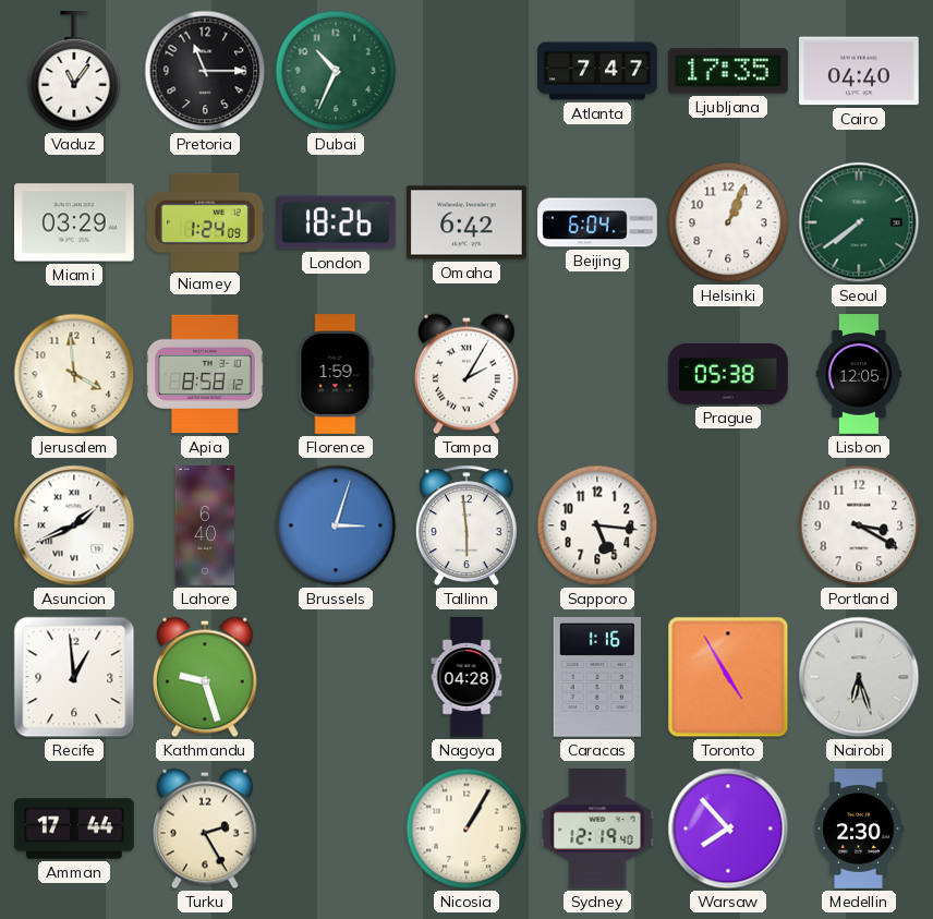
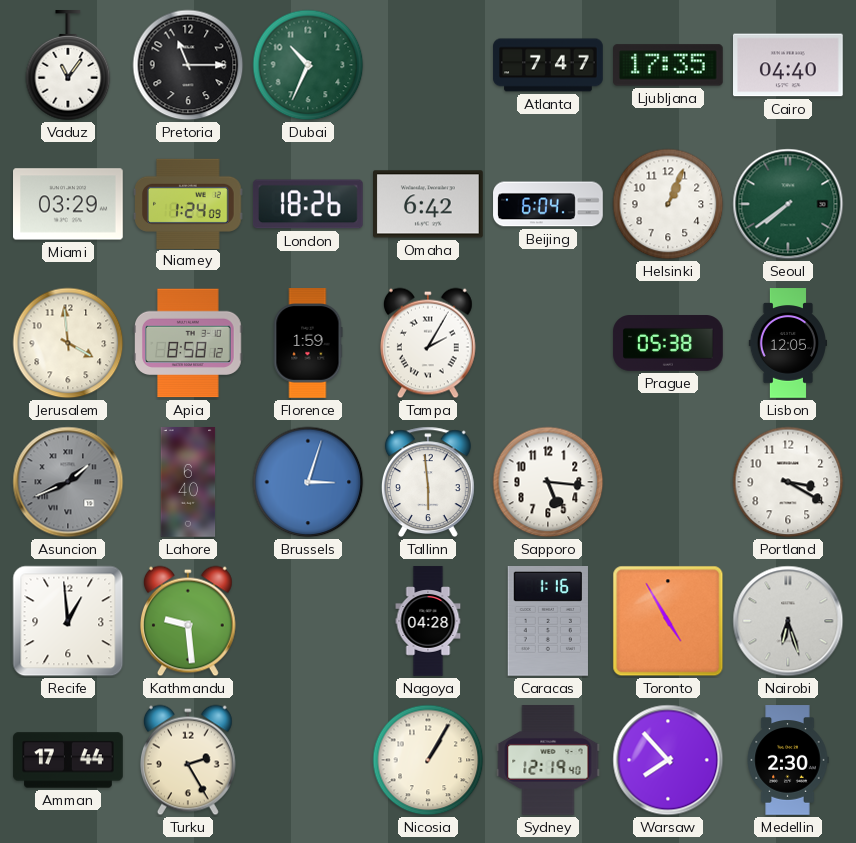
Asuncion dial: white -> grey
Kathmandu: 9:27 -> 9:29
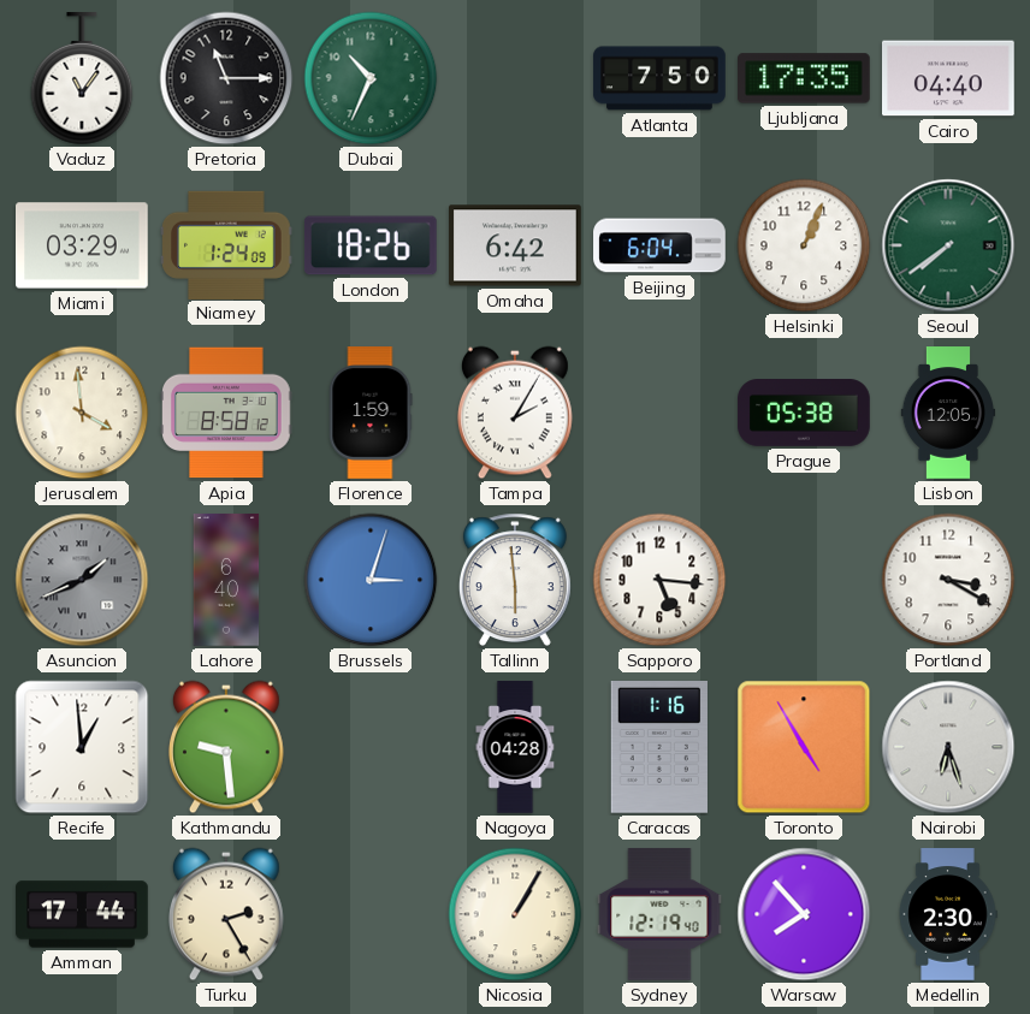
Atlanta: 7:47 -> 7:50
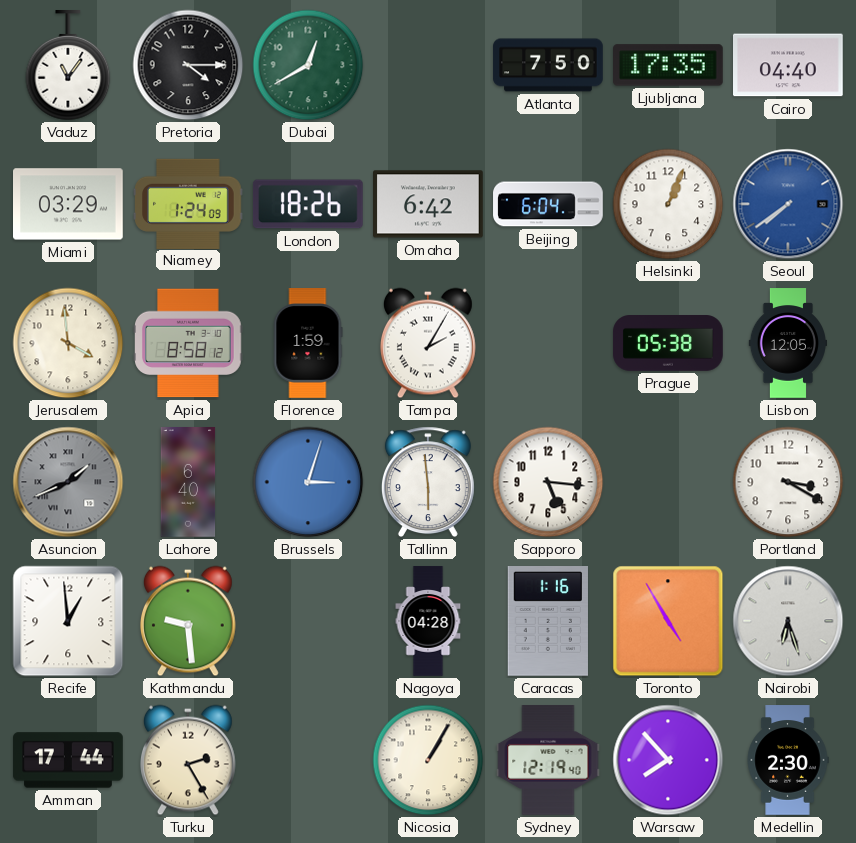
Pretoria: 11:15 -> 4:15
Dubai: 10:34 -> 12:40
Seoul dial: green -> blue
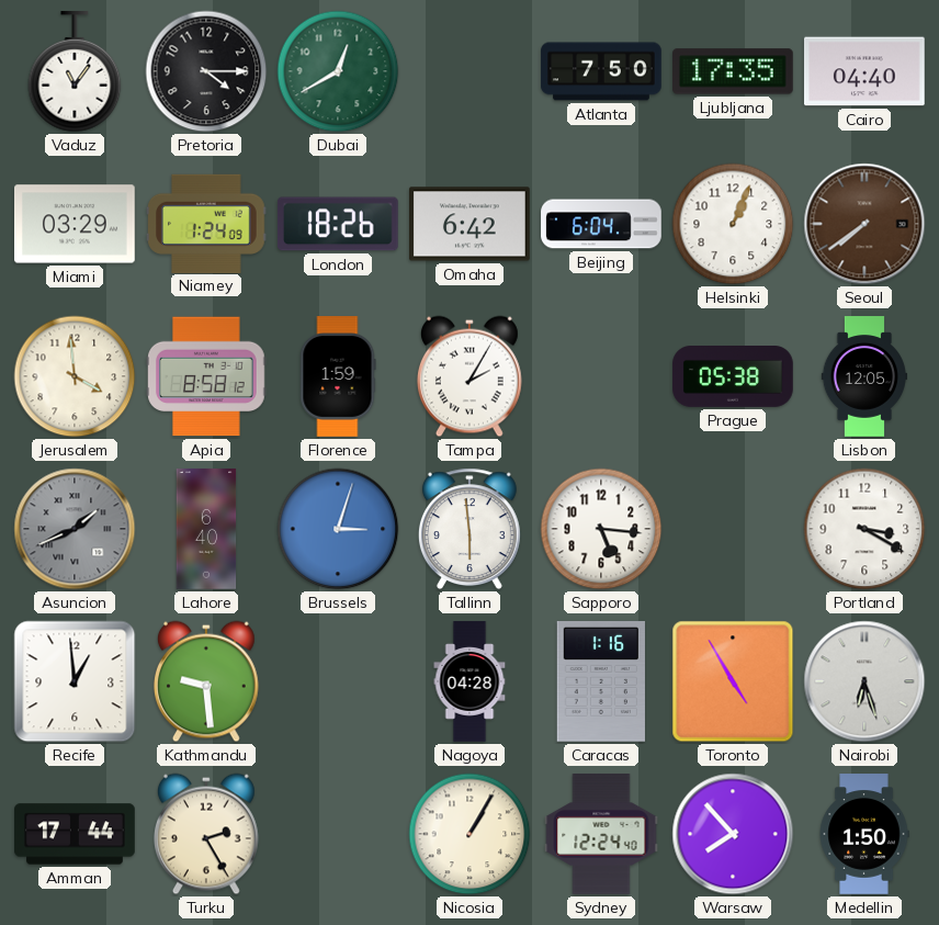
Seoul dial: blue -> brown
Sydney: 12:19 -> 12:24
Medellin: 2:30 -> 1:50
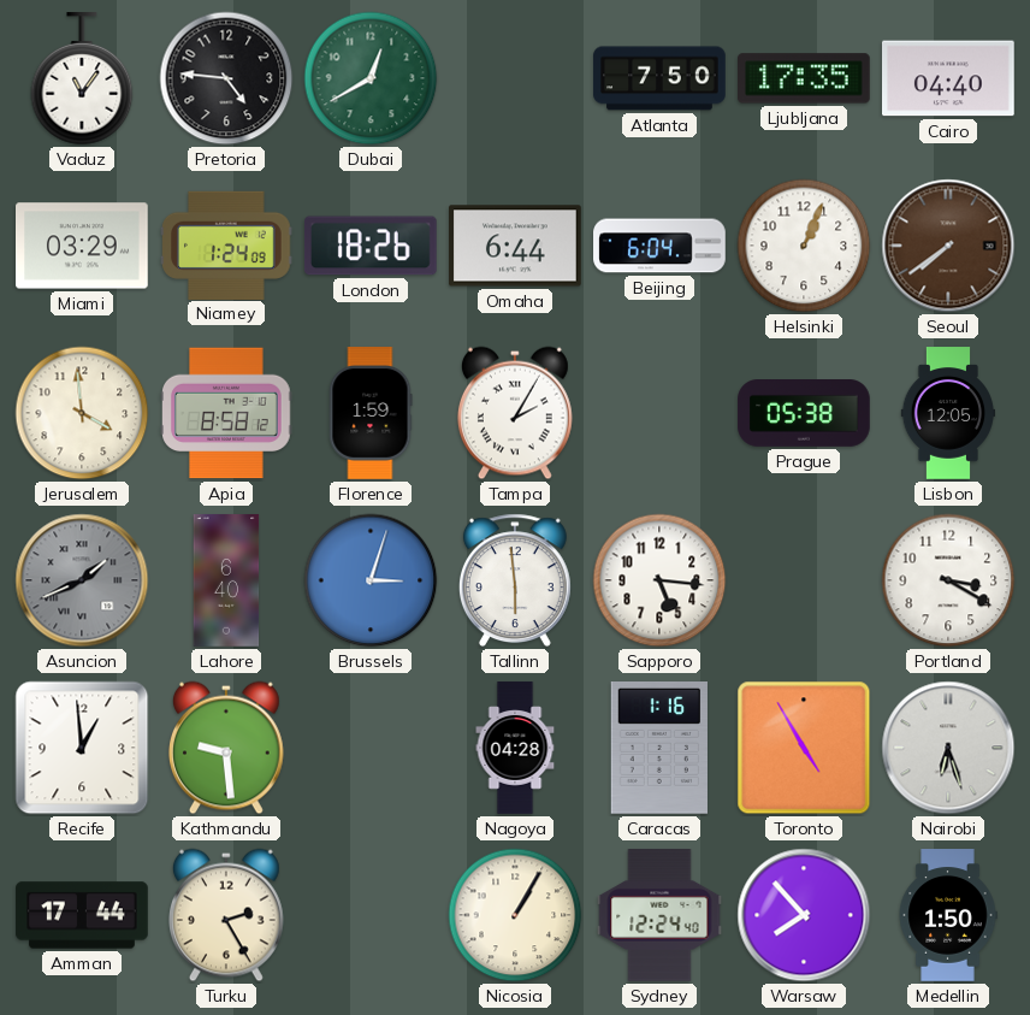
Pretoria: 4:15 -> 4:46
Omaha: 6:42 -> 6:44
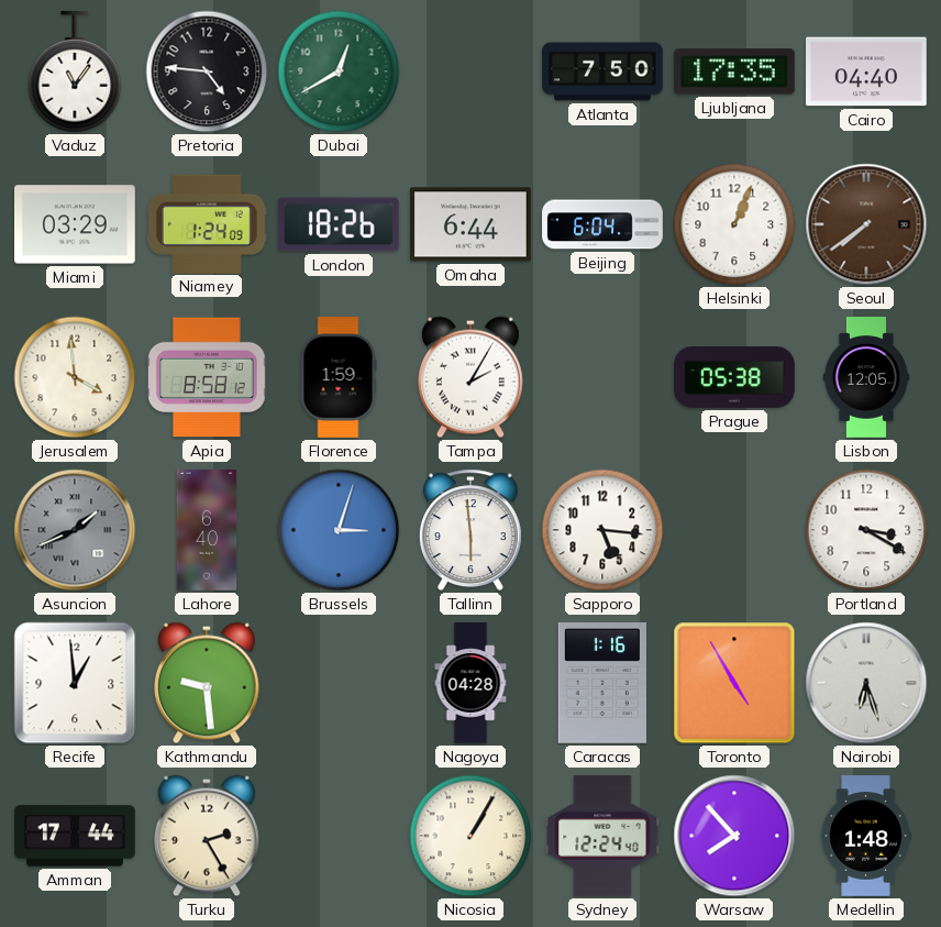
Medellin: 1:50 -> 1:48
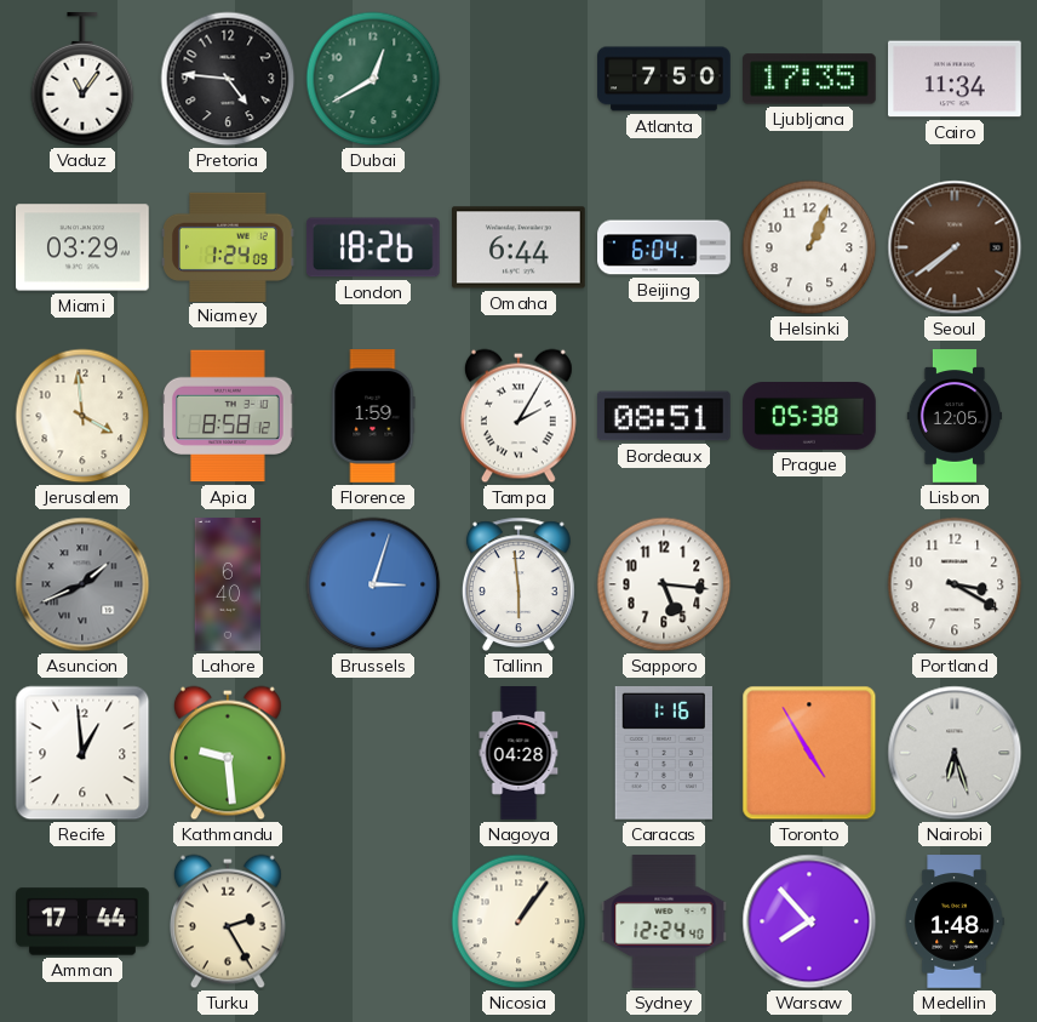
Cairo: 04:40 -> 11:34
Bordeaux: none -> 08:51
Nicosia: 1:05 -> 1:06
